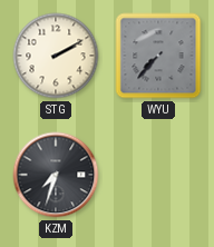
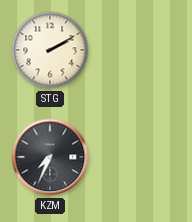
WYU: 7:37 -> none
KZM: 7:33 -> 7:34
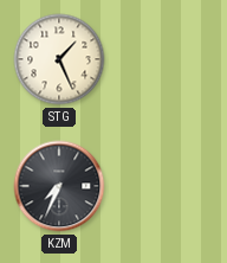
STG: 2:10 -> 1:26
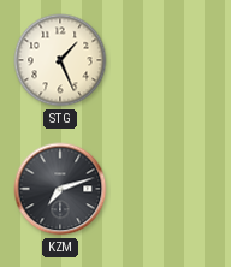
KZM: 7:34 -> 7:12
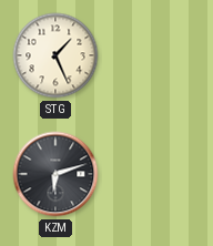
KZM: 7:12 -> 6:12
